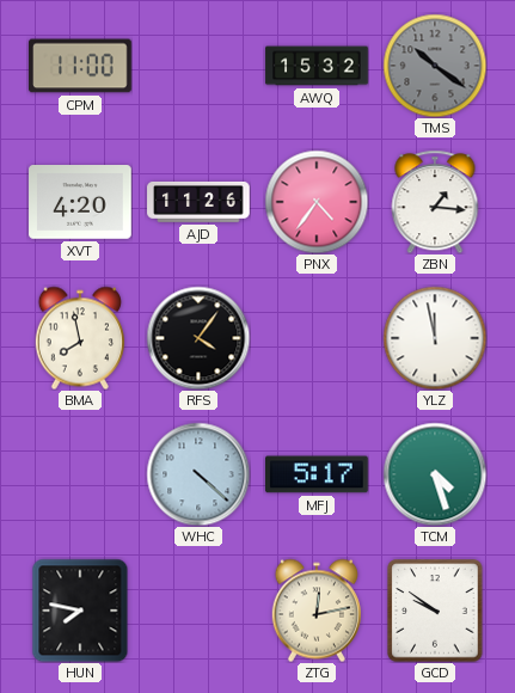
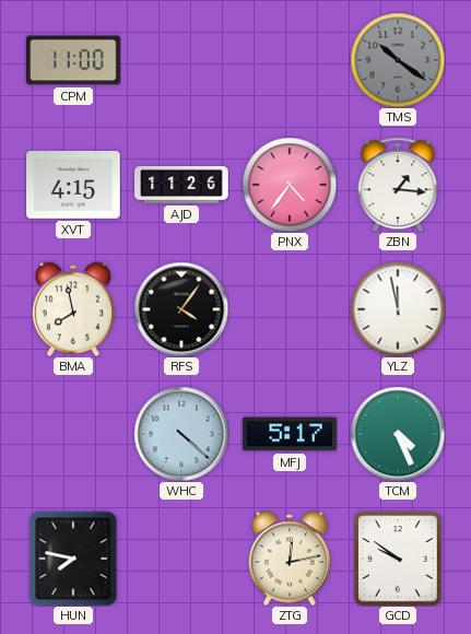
AWQ: 15:32 -> none
XVT: 4:20 -> 4:15
TCM: 4:27 -> 4:26
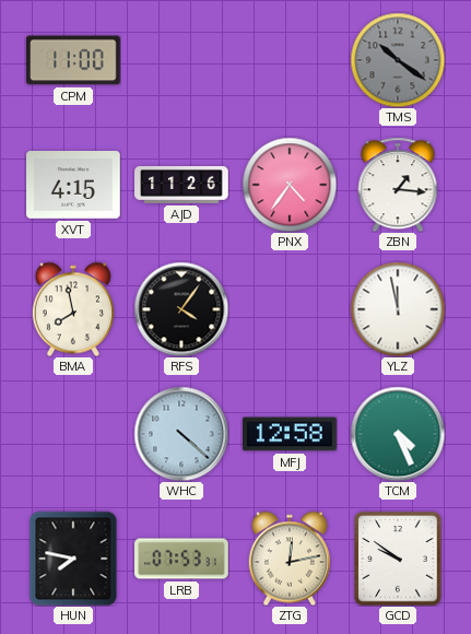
MFJ: 5:17 -> 12:58
LRB: none -> 07:53
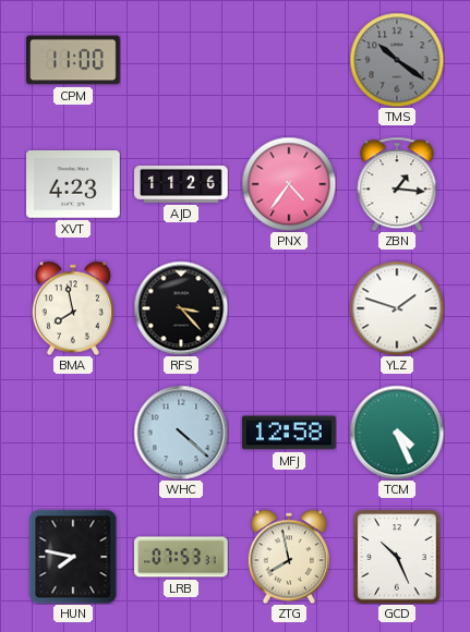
XVT: 4:15 -> 4:23
RFS: 4:06 -> 3:23
YLZ: 11:58 -> 1:48
ZTG: 12:13 -> 7:58
GCD: 9:51 -> 10:26
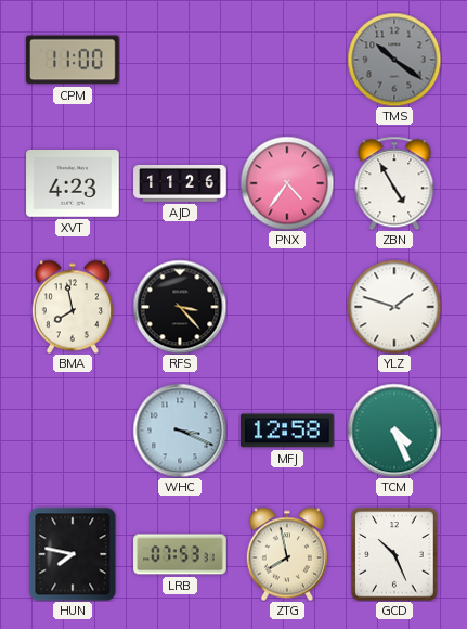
ZBN: 1:16 -> 4:55
WHC: 4:22 -> 3:19
